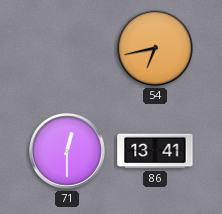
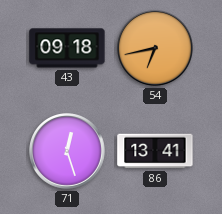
43: none -> 09:18
71: 12:30 -> 12:27
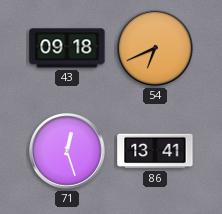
54: 6:43 -> 6:41
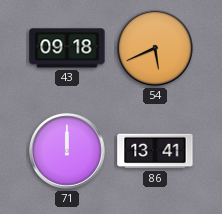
54: 6:41 -> 5:41
71: 12:27 -> 12:00
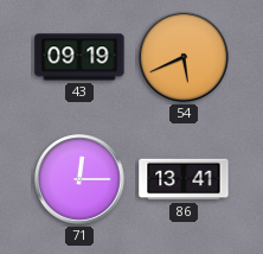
43: 09:18 -> 09:19
71: 12:00 -> 12:15
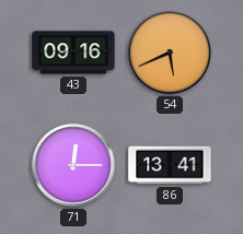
43: 09:19 -> 09:16
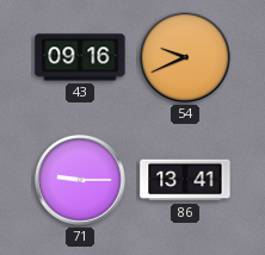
54: 5:41 -> 9:41
71: 12:15 -> 9:15
